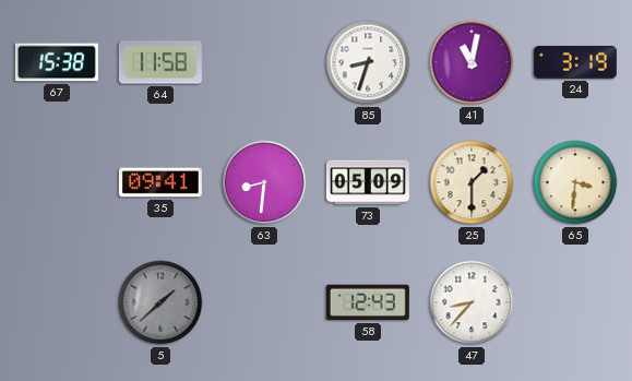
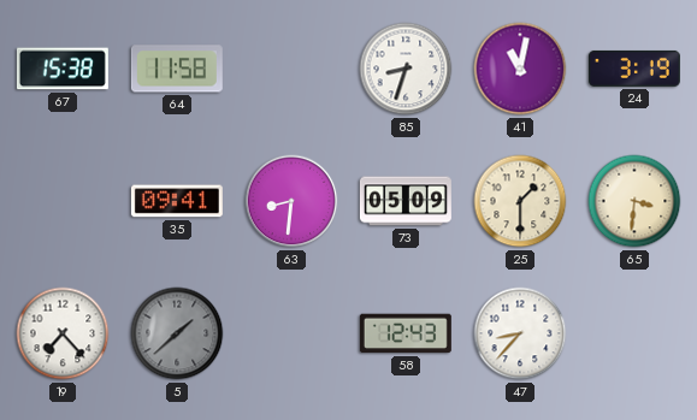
19: none -> 7:23
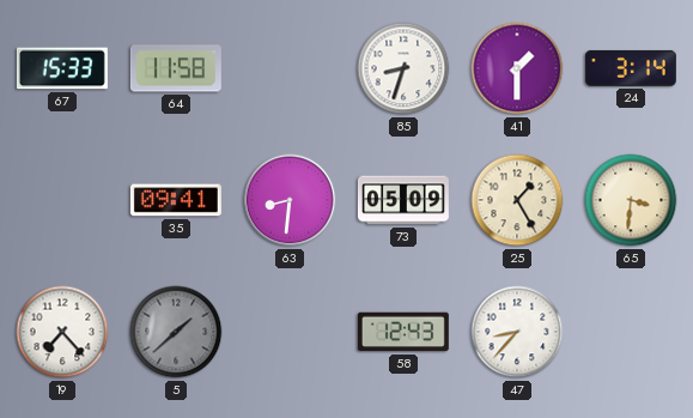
67: 15:38 -> 15:33
41: 11:02 -> 1:30
24: 3:19 -> 3:14
25: 1:30 -> 1:25
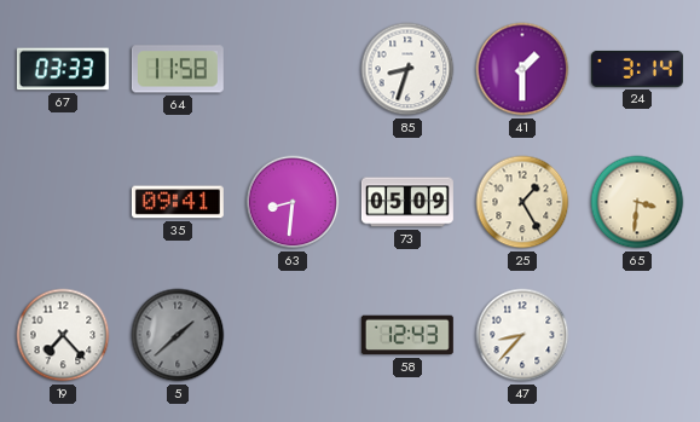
67: 15:33 -> 03:33
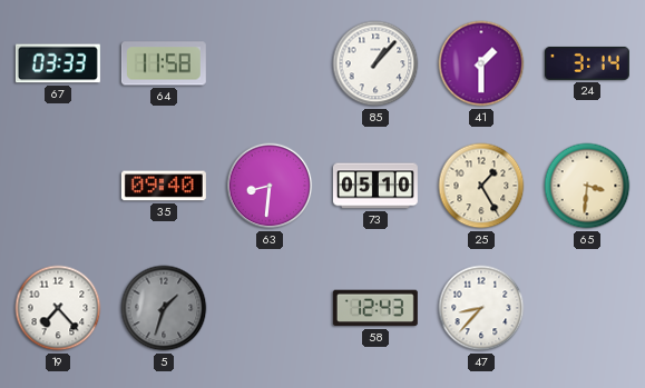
85: 8:33 -> 1:07
35: 09:41 -> 09:40
73: 05:09 -> 05:10
5: 1:38 -> 1:33
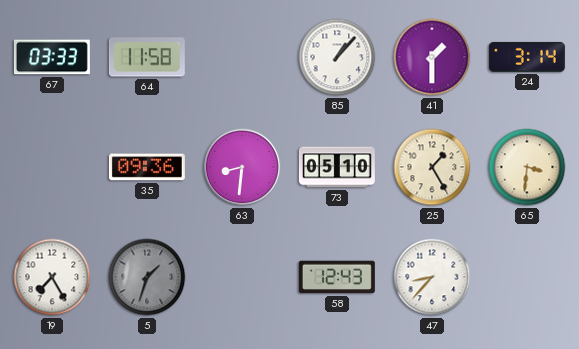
35: 09:40 -> 09:36
19: 7:23 -> 7:25
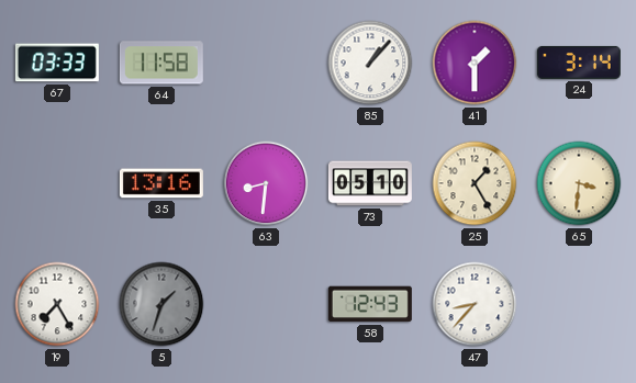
35: 09:36 -> 13:16
